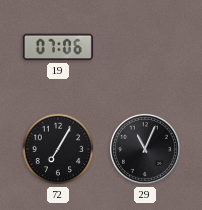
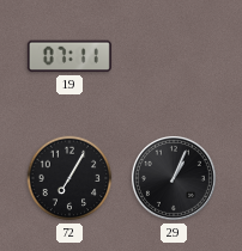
19: 07:06 -> 07:11
29: 11:04 -> 1:04
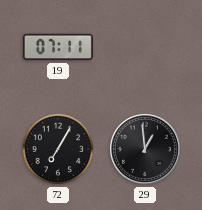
29: 1:04 -> 12:59
